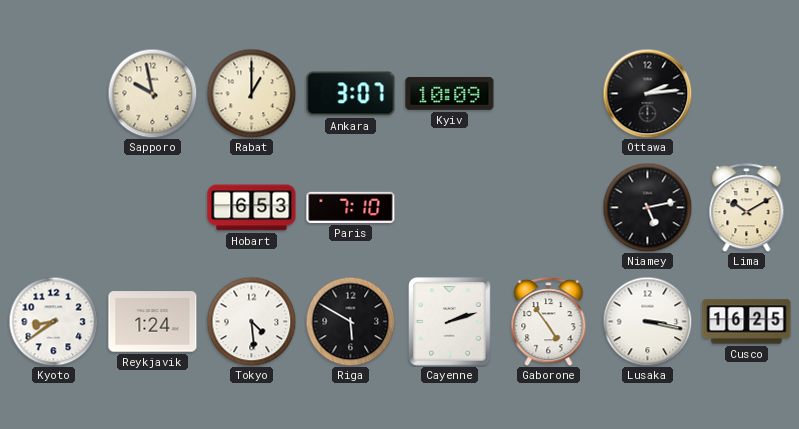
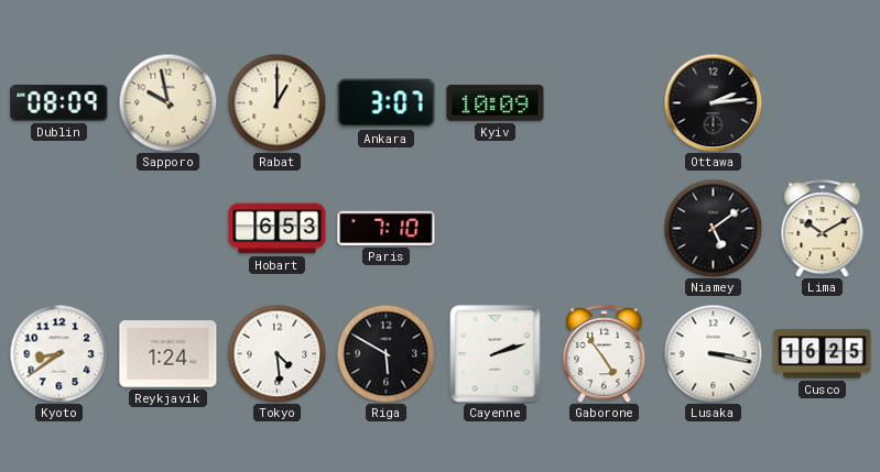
Dublin: none -> 08:09
Niamey: 5:13 -> 5:09
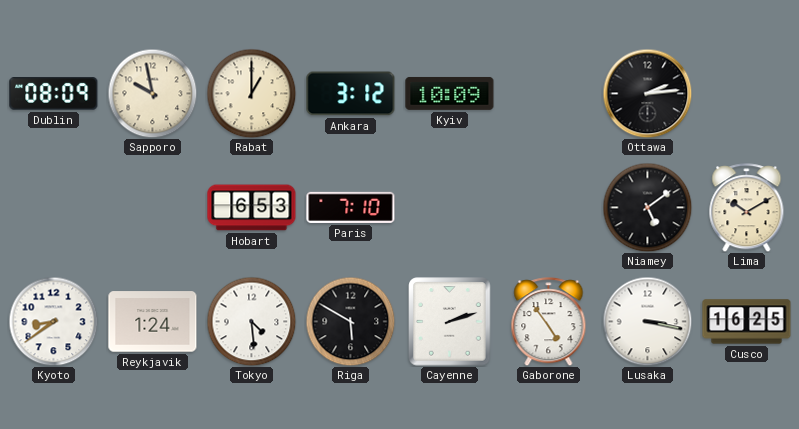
Ankara: 3:07 -> 3:12
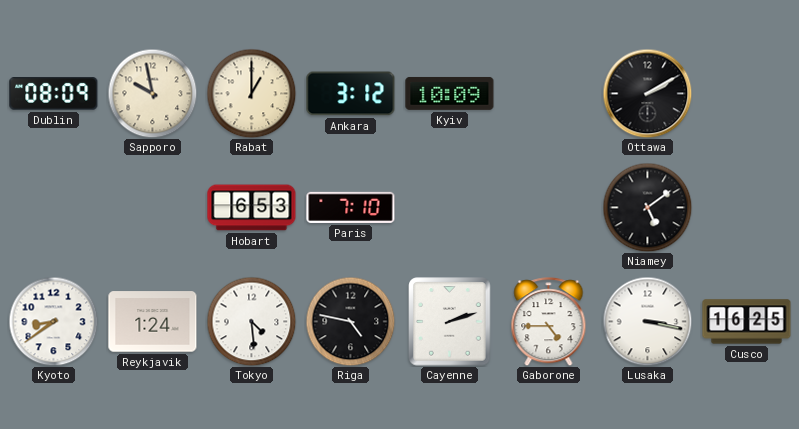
Ottawa: 2:14 -> 2:10
Lima: 10:10 -> none
Riga: 5:50 -> 4:47
Gaborone: 4:54 -> 4:45
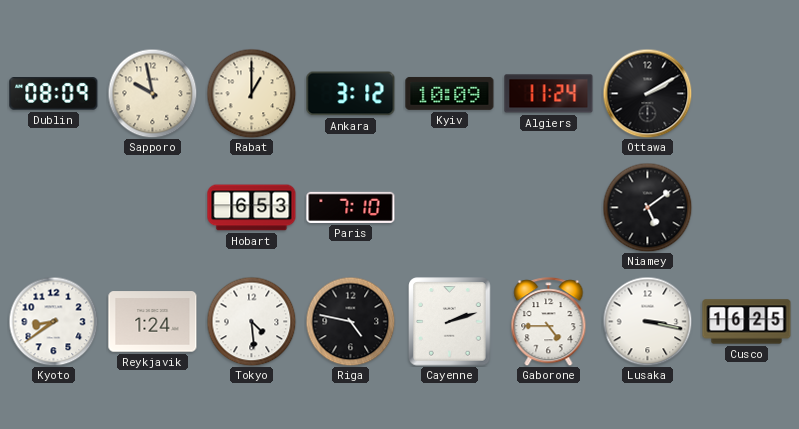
Algiers: none -> 11:24
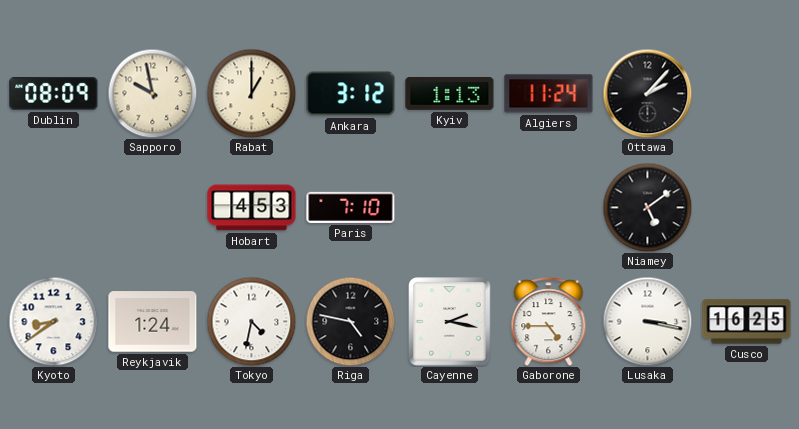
Kyiv: 10:09 -> 1:13
Ottawa: 2:10 -> 2:07
Hobart: 6:53 -> 4:53
Tokyo: 4:29 -> 4:32
Cayenne: 2:12 -> 2:17
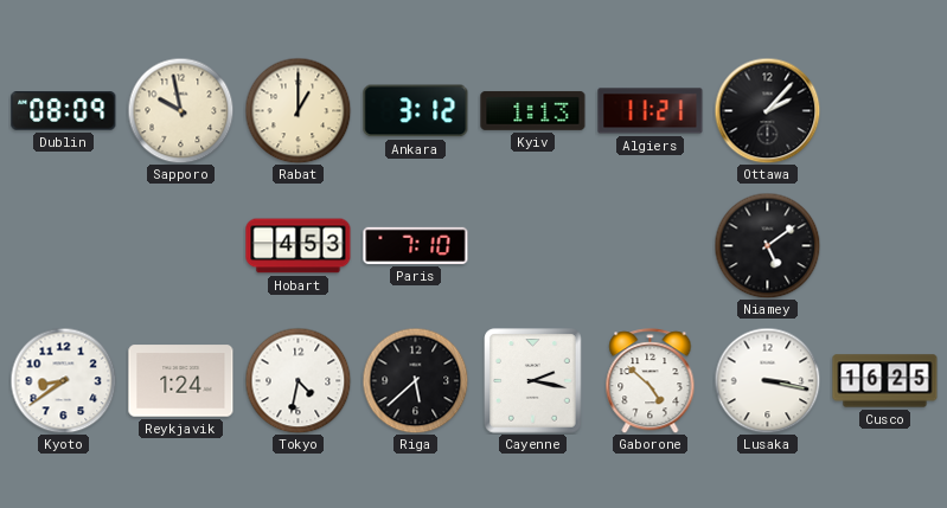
Algiers: 11:24 -> 11:21
Riga: 4:47 -> 5:38
Gaborone: 4:45 -> 4:52
